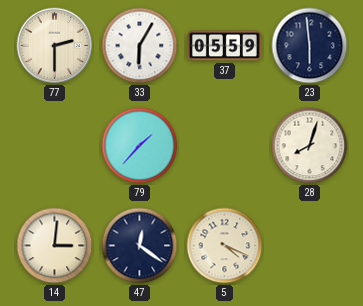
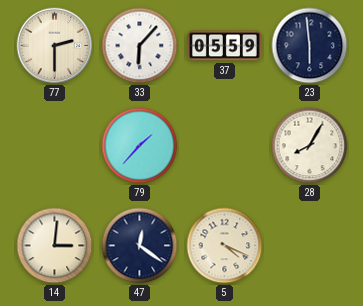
33: 6:05 -> 6:07
28: 8:03 -> 8:05
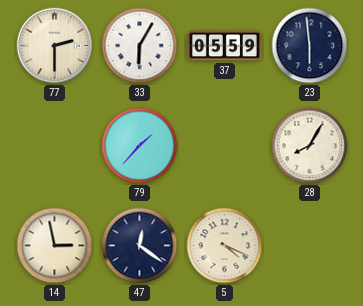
33: 6:07 -> 6:05
14: 3:01 -> 2:58
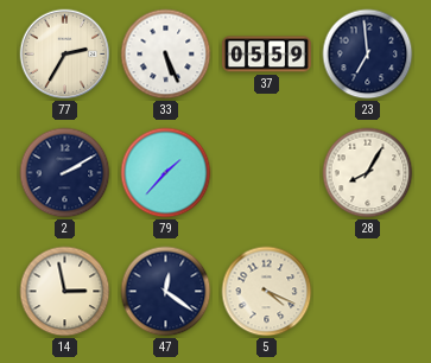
77: 2:30 -> 2:35
33: 6:05 -> 5:26
23: 5:59 -> 6:59
2: none -> 2:10
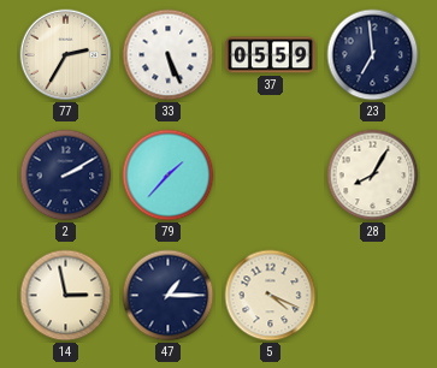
47: 12:21 -> 1:15
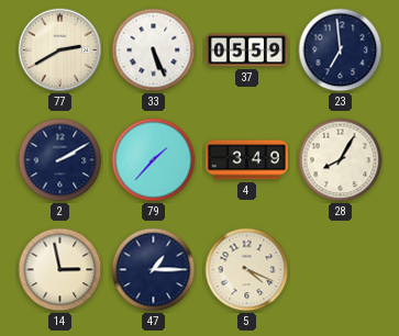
77: 2:35 -> 2:40
4: none -> 3:49
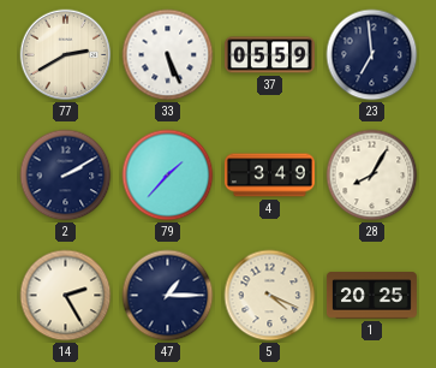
14: 2:58 -> 2:25
1: none -> 20:25
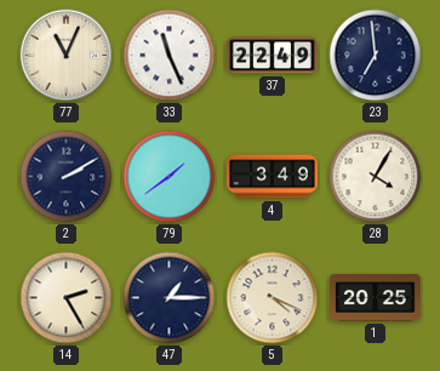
77: 2:40 -> 11:04
33: 5:26 -> 11:26
37: 05:59 -> 22:49
79: 1:37 -> 1:39
28: 8:05 -> 4:05
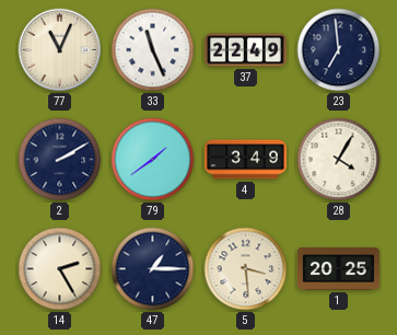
5: 4:19 -> 3:29
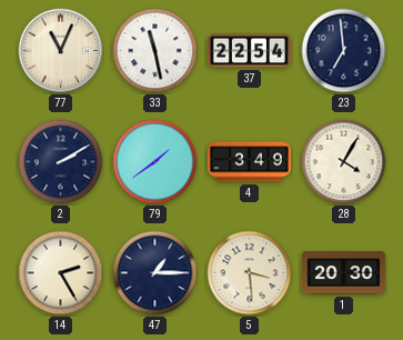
33: 11:26 -> 11:28
37: 22:49 -> 22:54
1: 20:25 -> 20:30
